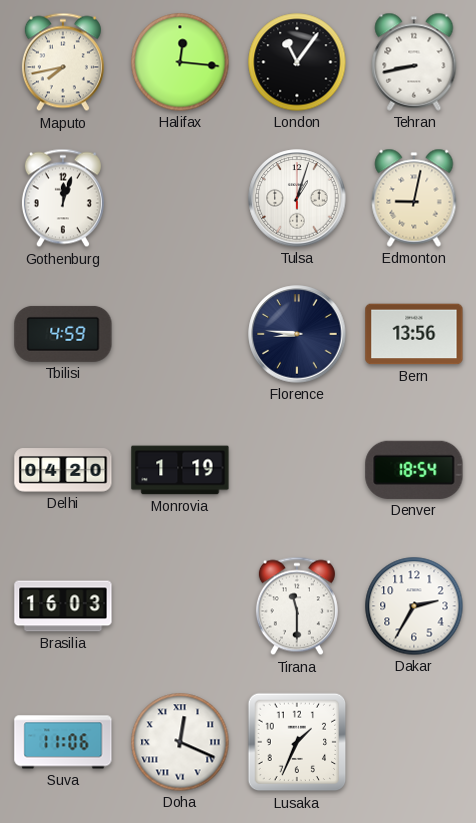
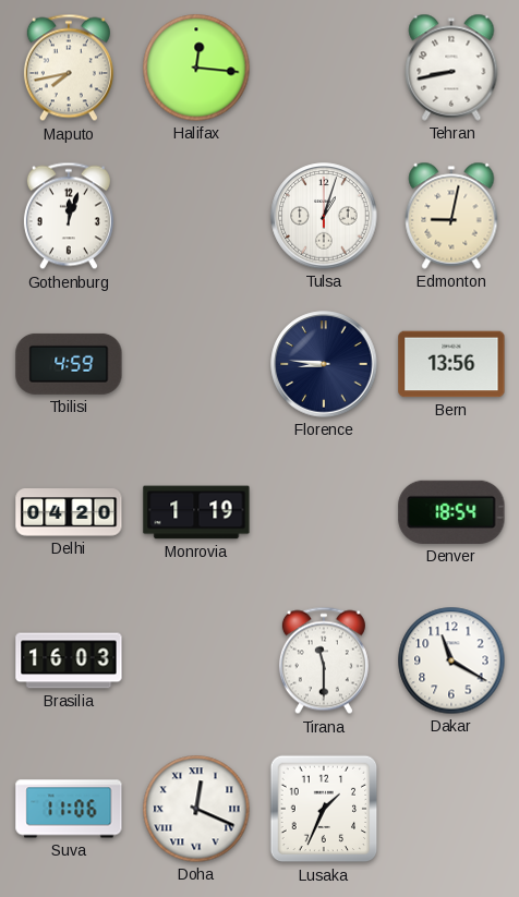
London: 11:06 -> none
Dakar: 2:35 -> 11:20
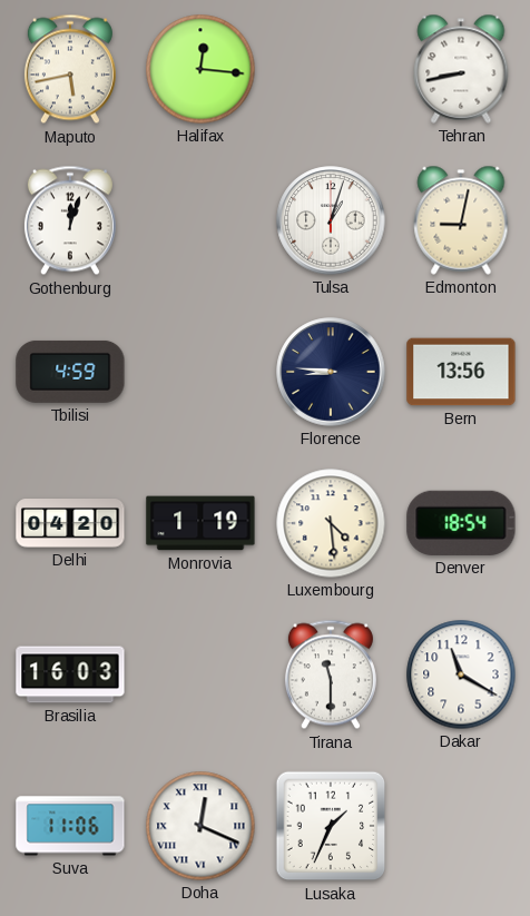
Maputo: 7:43 -> 5:43
Luxembourg: none -> 4:29
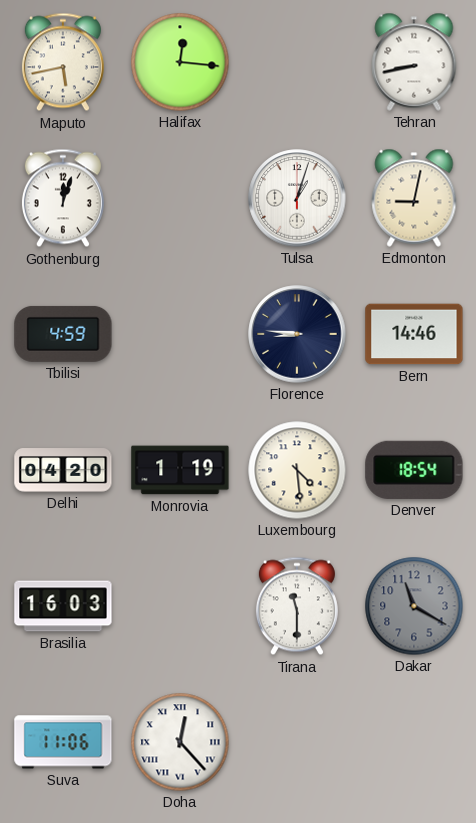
Bern: 13:56 -> 14:46
Dakar dial: white -> grey
Doha: 12:19 -> 12:23
Lusaka: 1:34 -> none
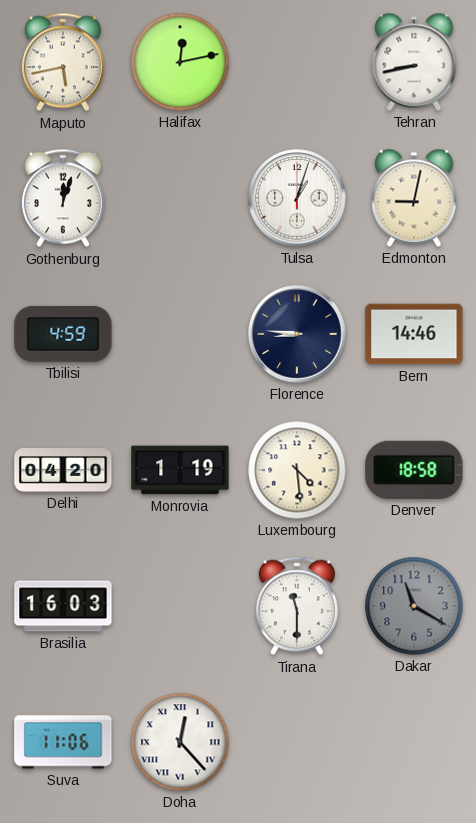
Halifax: 12:16 -> 12:13
Denver: 18:54 -> 18:58
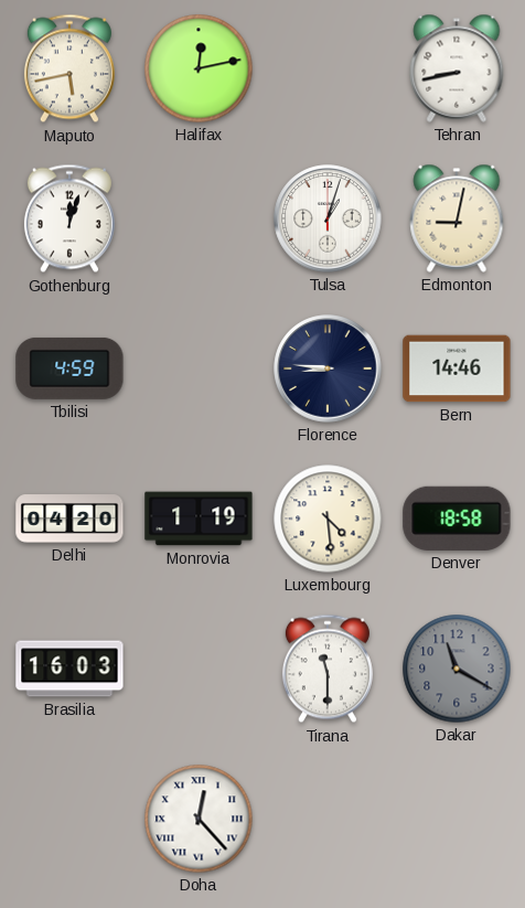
Suva: 11:06 -> none
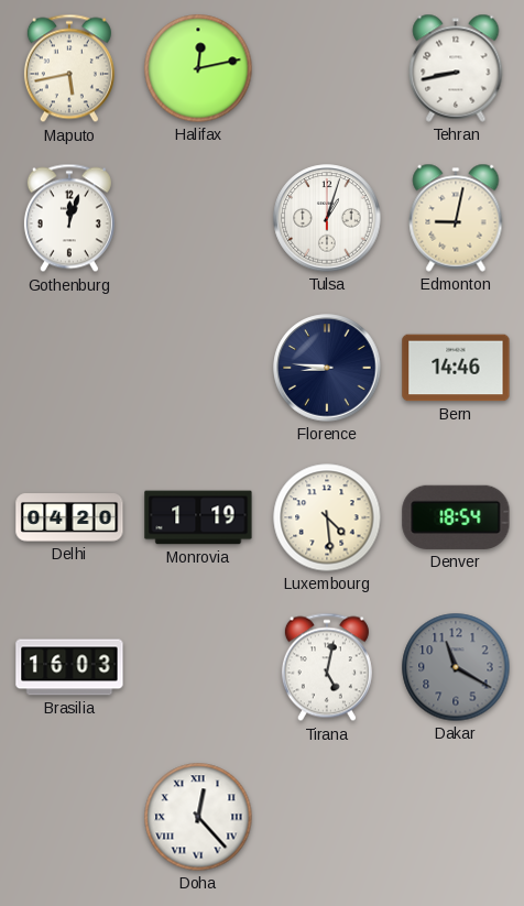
Tbilisi: 4:59 -> none
Denver: 18:58 -> 18:54
Tirana: 11:30 -> 5:02
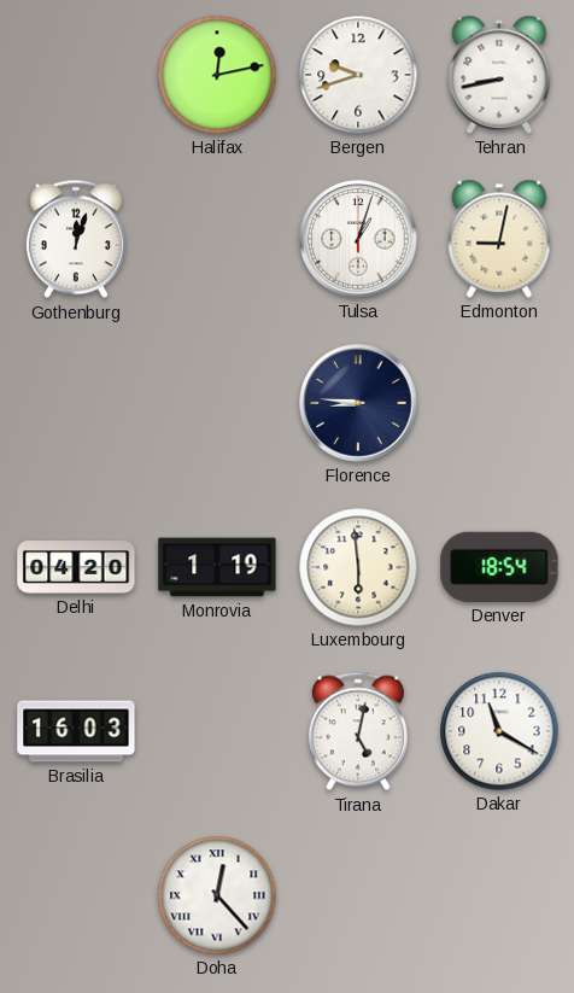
Maputo: 5:43 -> none
Bergen: none -> 9:42
Bern: 14:46 -> none
Luxembourg: 4:29 -> 5:59
Dakar dial: grey -> white
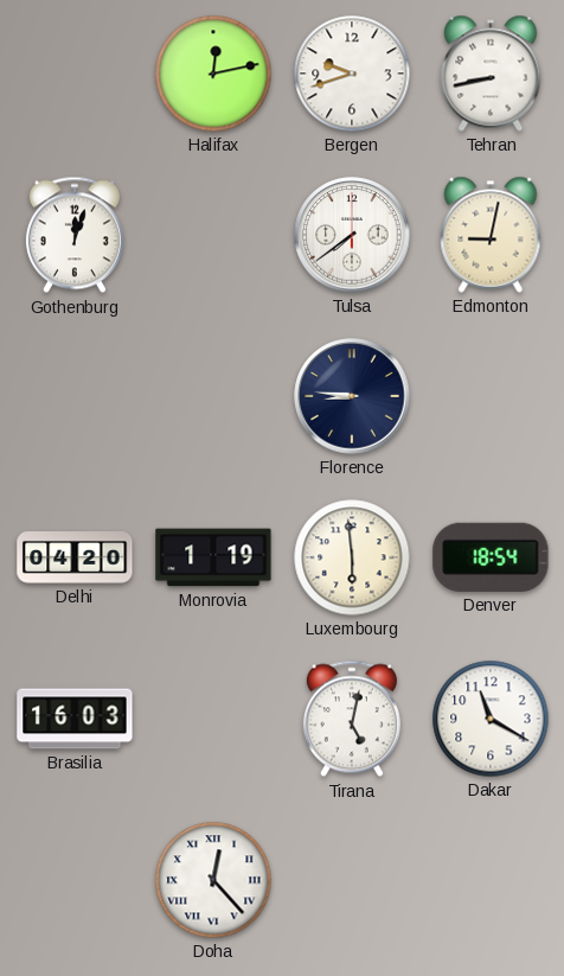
Tulsa: 1:03 -> 7:39
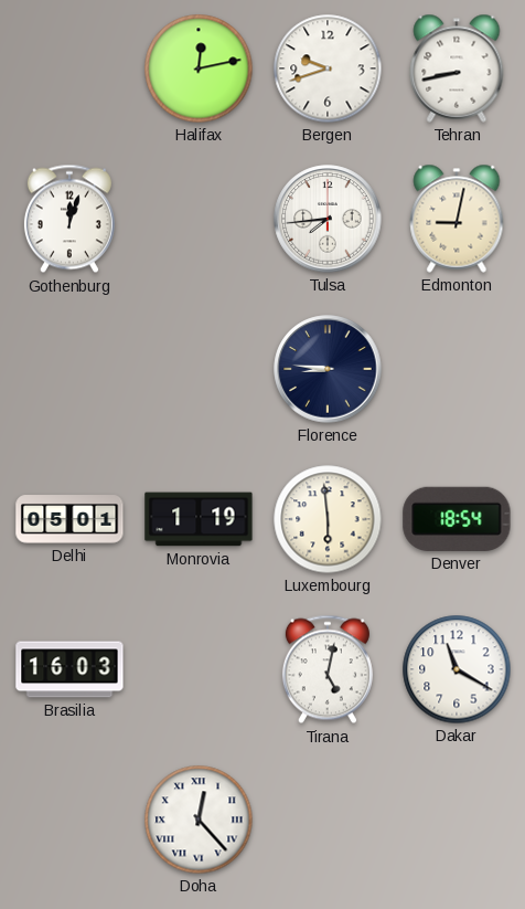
Tulsa: 7:39 -> 7:44
Delhi: 04:20 -> 05:01
